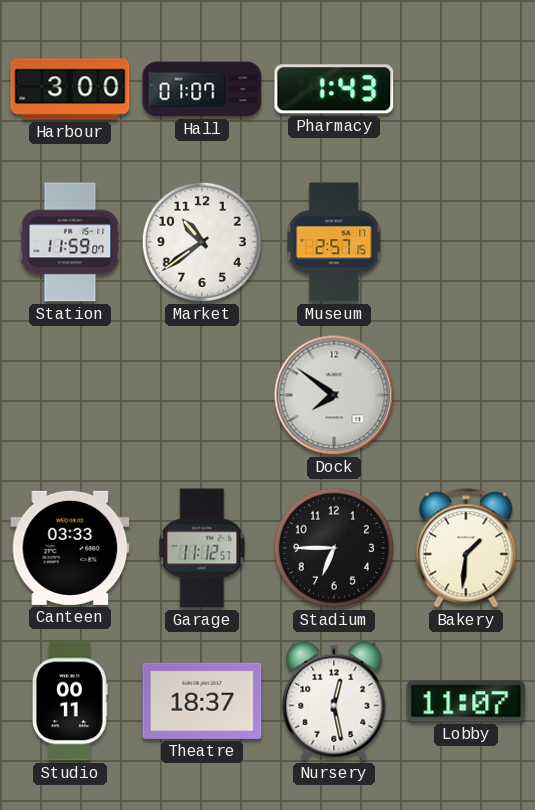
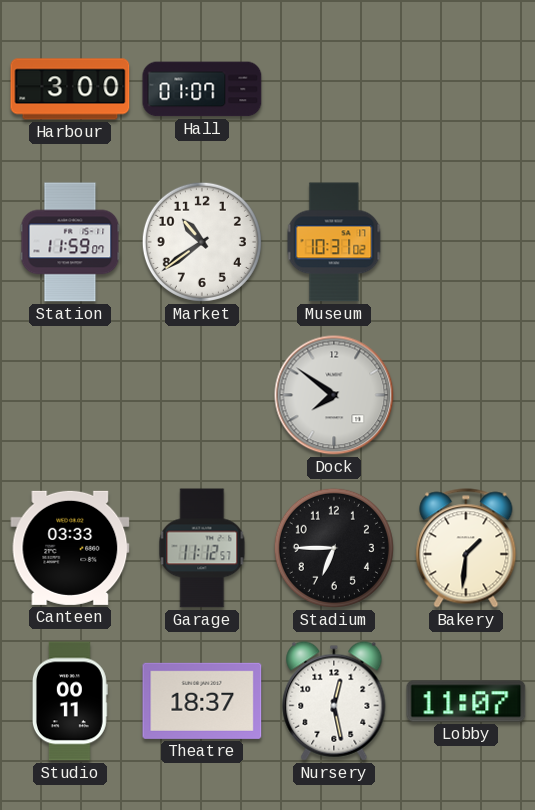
Pharmacy: 1:43 -> none
Museum: 2:57 -> 10:31
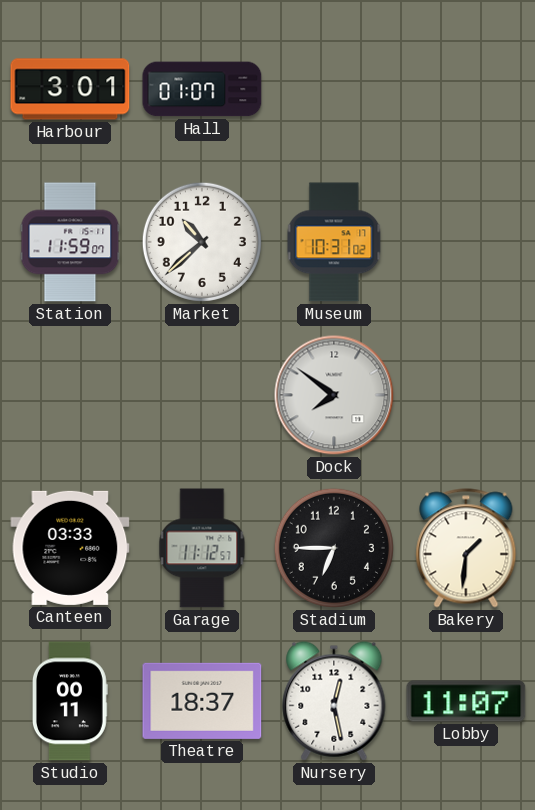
Harbour: 3:00 -> 3:01
Market: 10:39 -> 10:38
